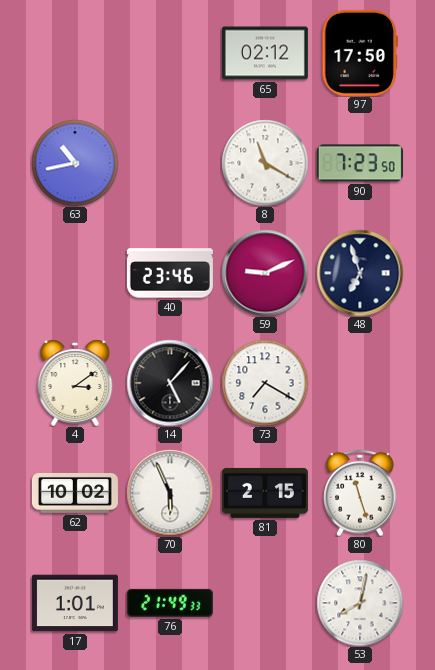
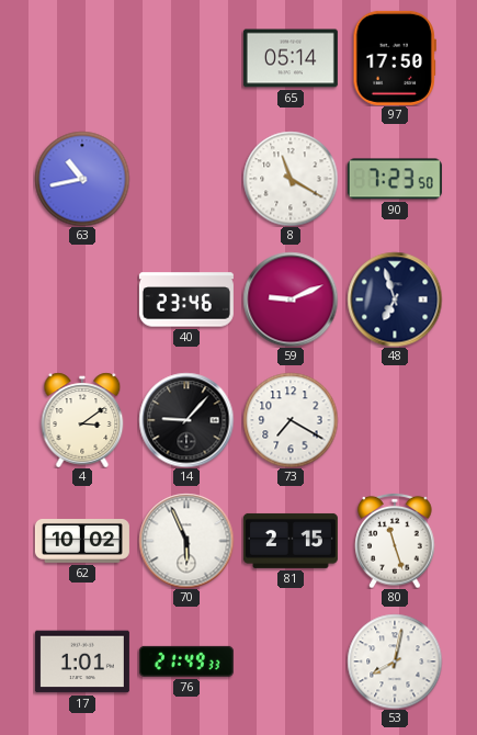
65: 02:12 -> 05:14
14: 5:07 -> 9:07
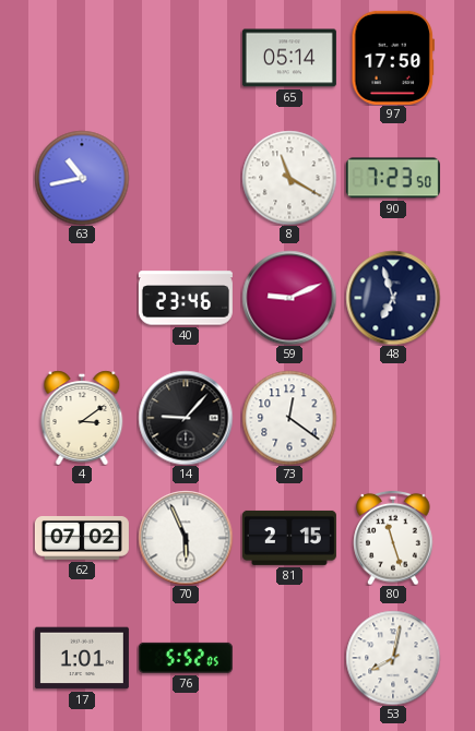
73: 7:20 -> 12:21
62: 10:02 -> 07:02
76: 21:49 -> 5:52
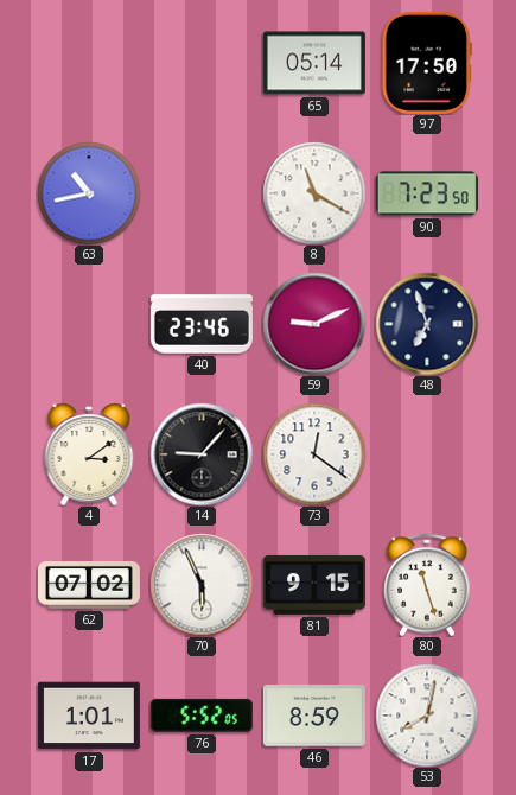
81: 2:15 -> 9:15
46: none -> 8:59
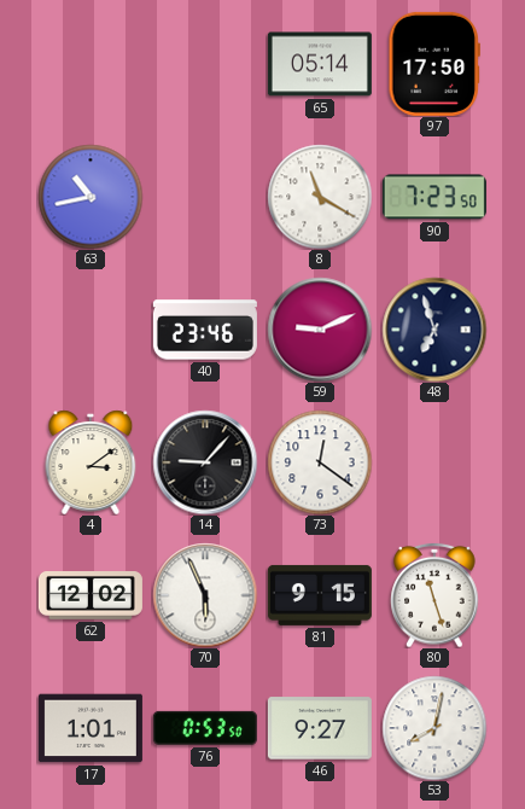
62: 07:02 -> 12:02
76: 5:52 -> 0:53
46: 8:59 -> 9:27
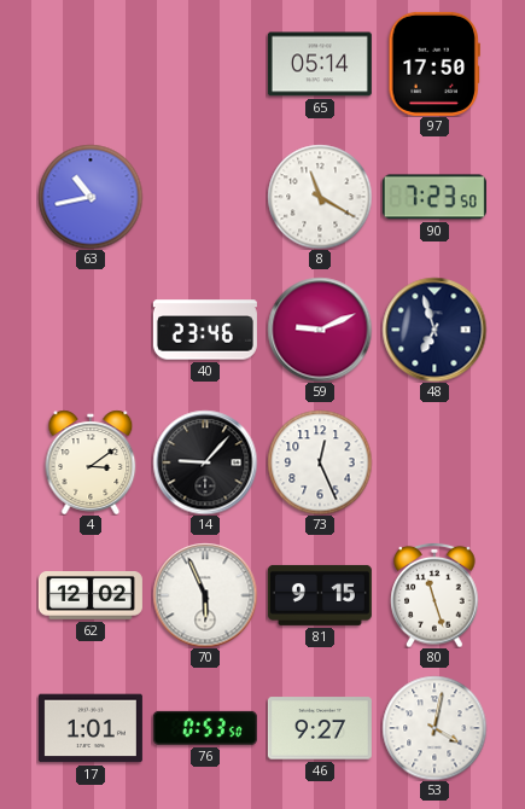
73: 12:21 -> 12:26
53: 8:02 -> 4:02
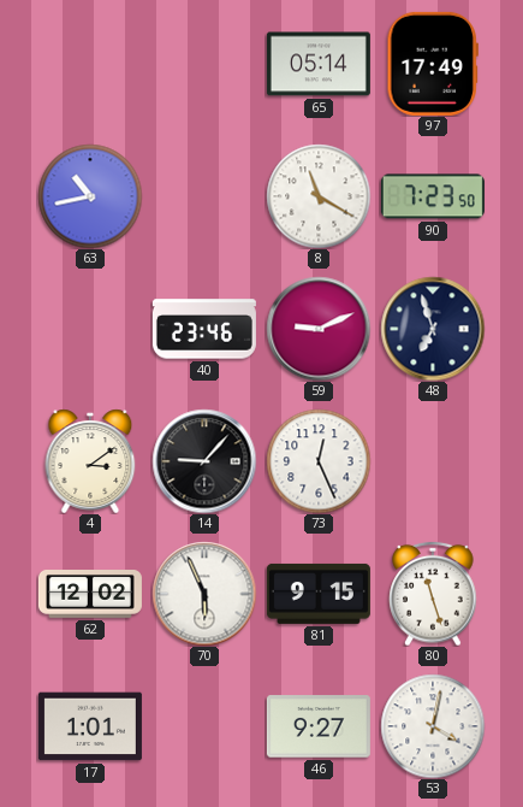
97: 17:50 -> 17:49
76: 0:53 -> none
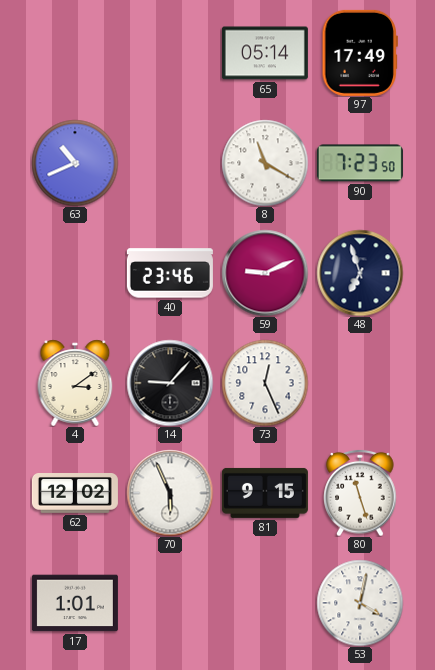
63: 10:43 -> 10:41
46: 9:27 -> none
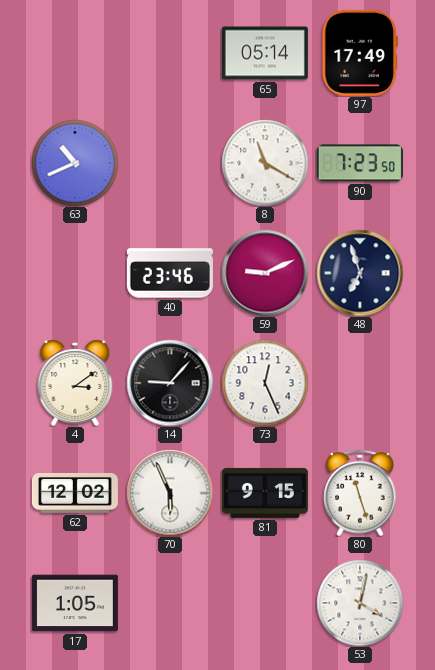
17: 1:01 -> 1:05
